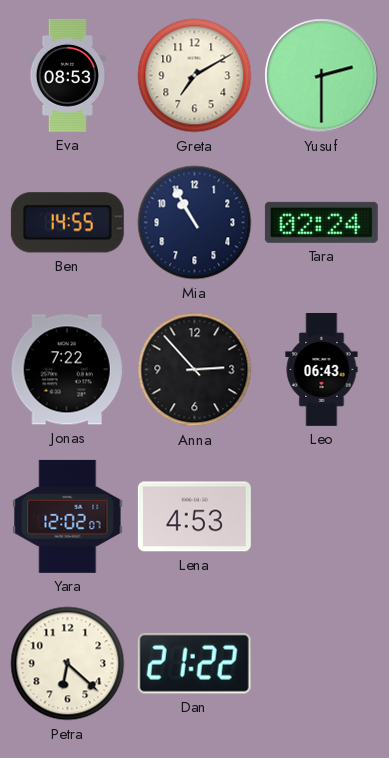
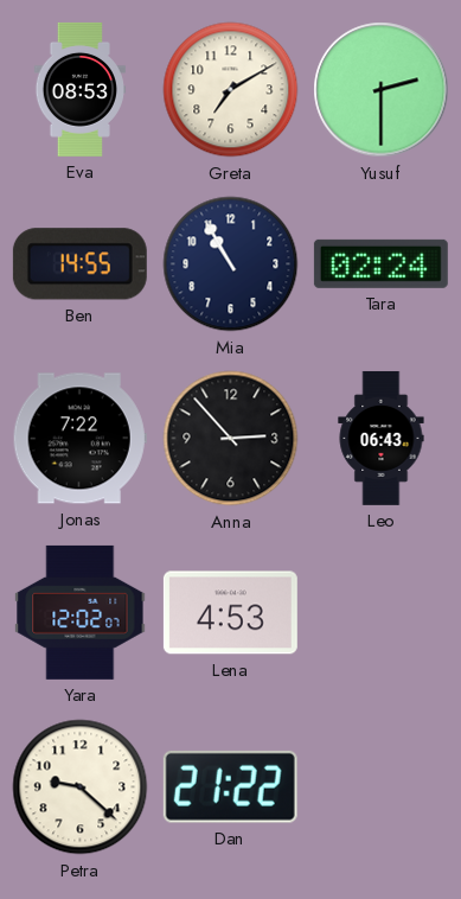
Petra: 6:22 -> 9:22
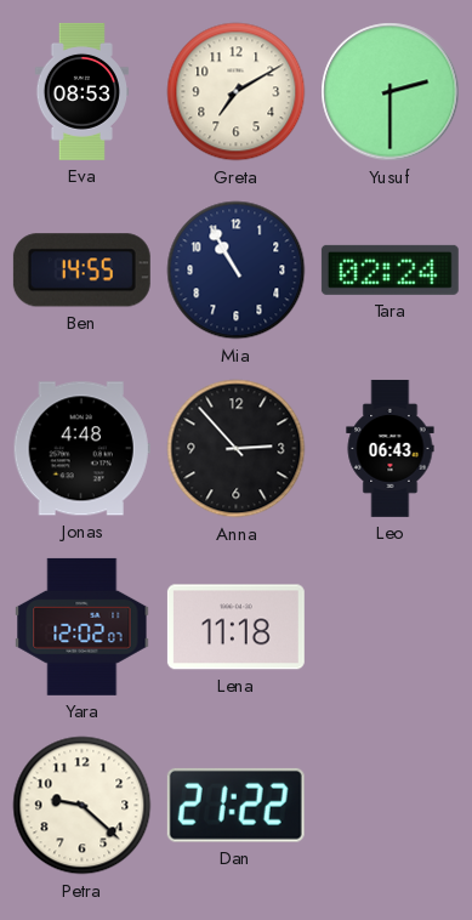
Jonas: 7:22 -> 4:48
Lena: 4:53 -> 11:18
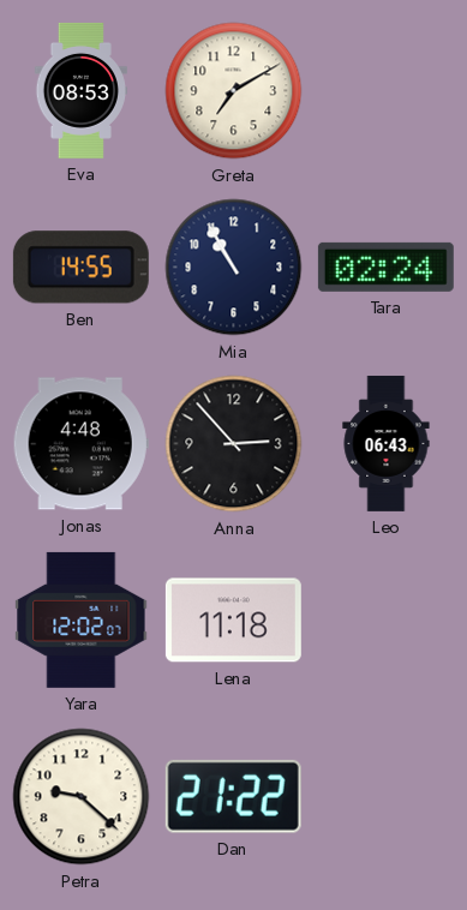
Yusuf: 2:30 -> none
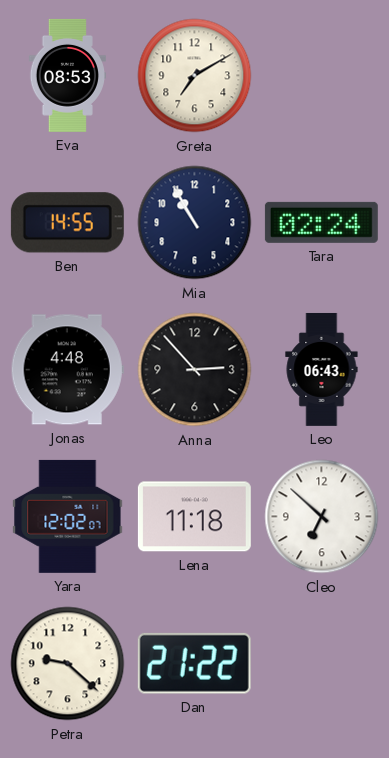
Cleo: none -> 6:52
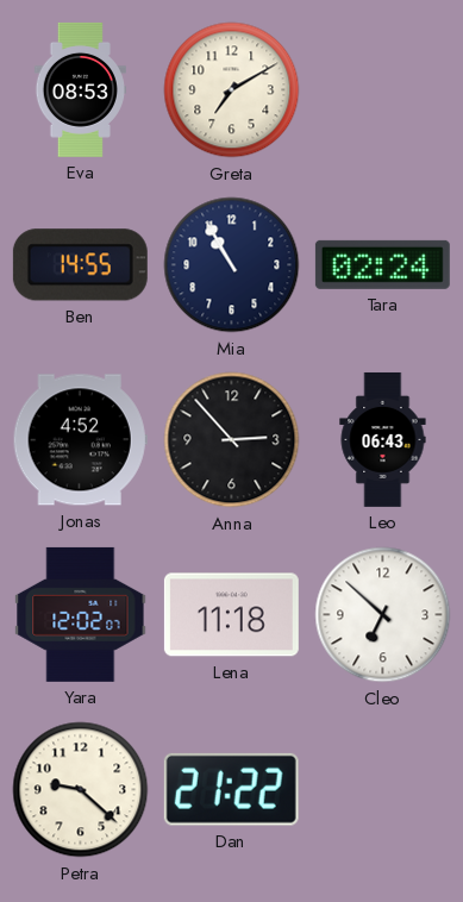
Jonas: 4:48 -> 4:52
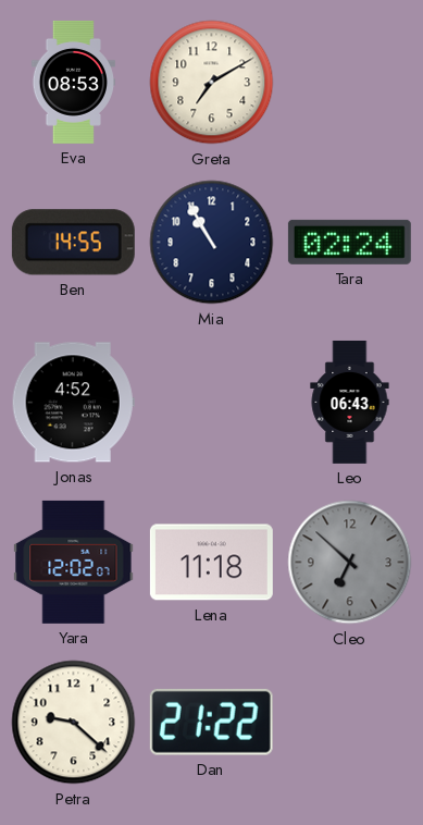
Anna: 2:53 -> none
Cleo dial: white -> grey
